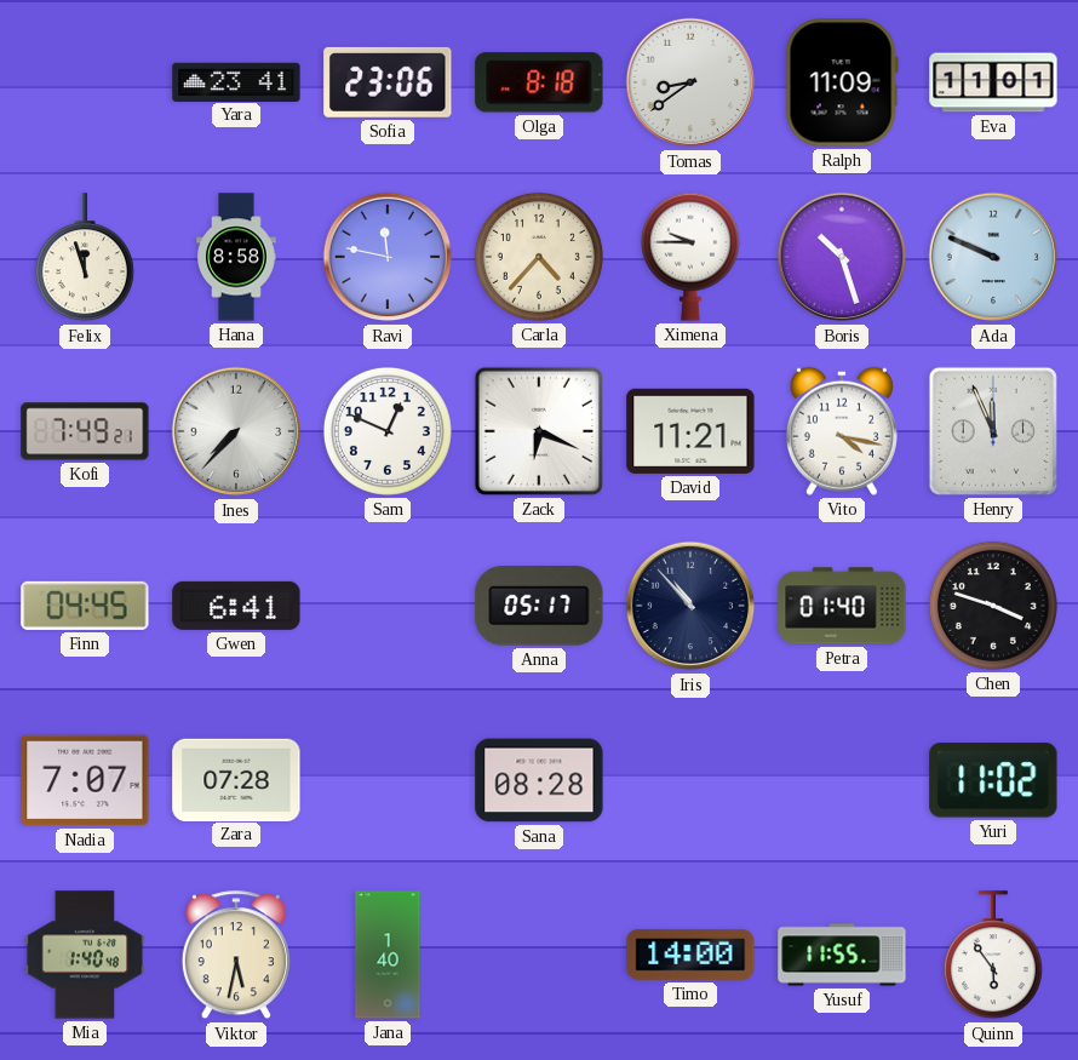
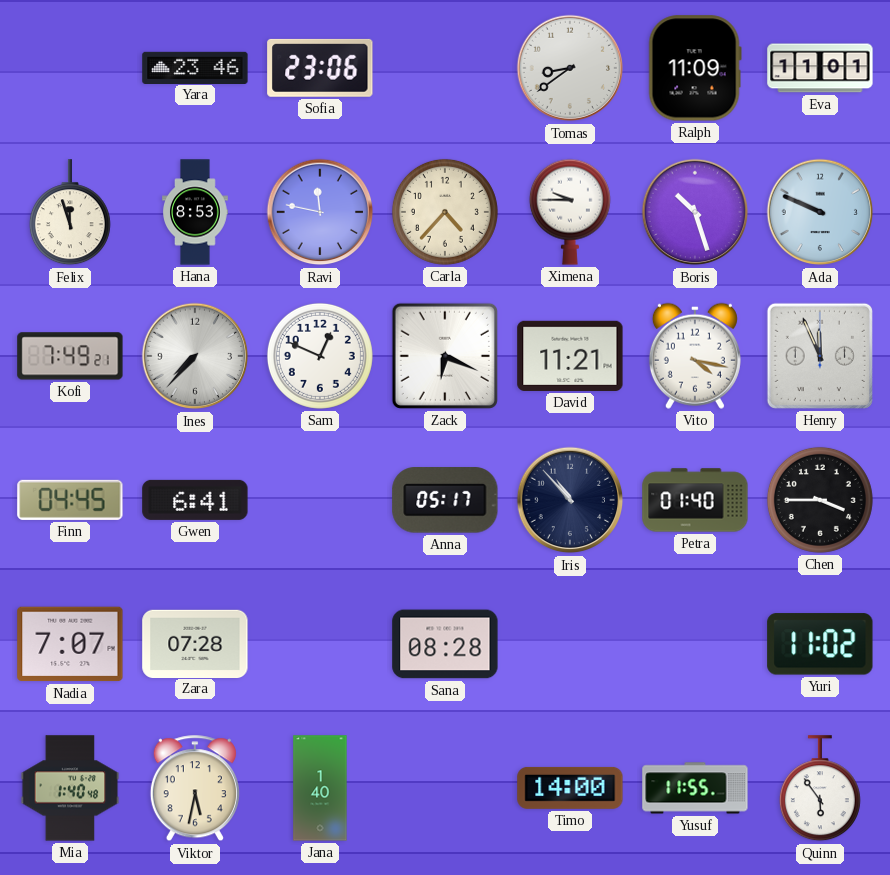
Yara: 23:41 -> 23:46
Olga: 8:18 -> none
Hana: 8:58 -> 8:53
Chen: 3:48 -> 3:45
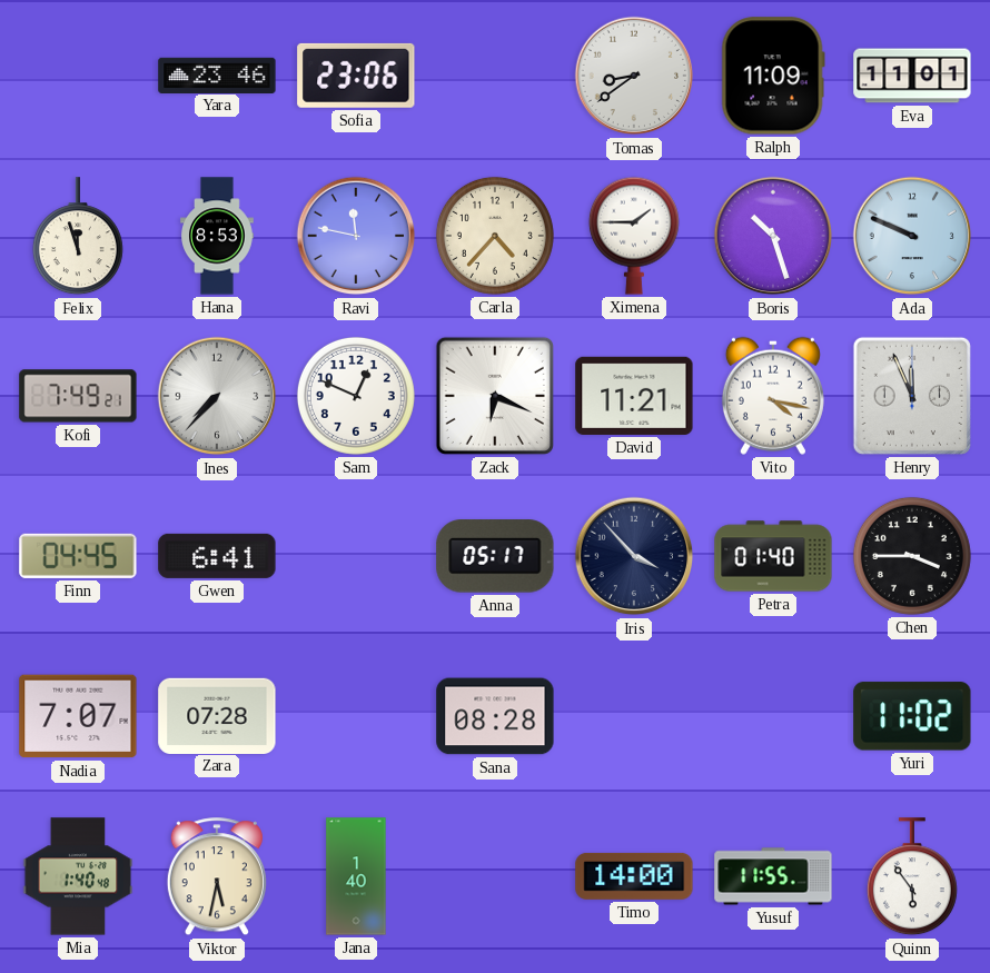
Ximena: 9:45 -> 1:45
Iris: 10:53 -> 3:53
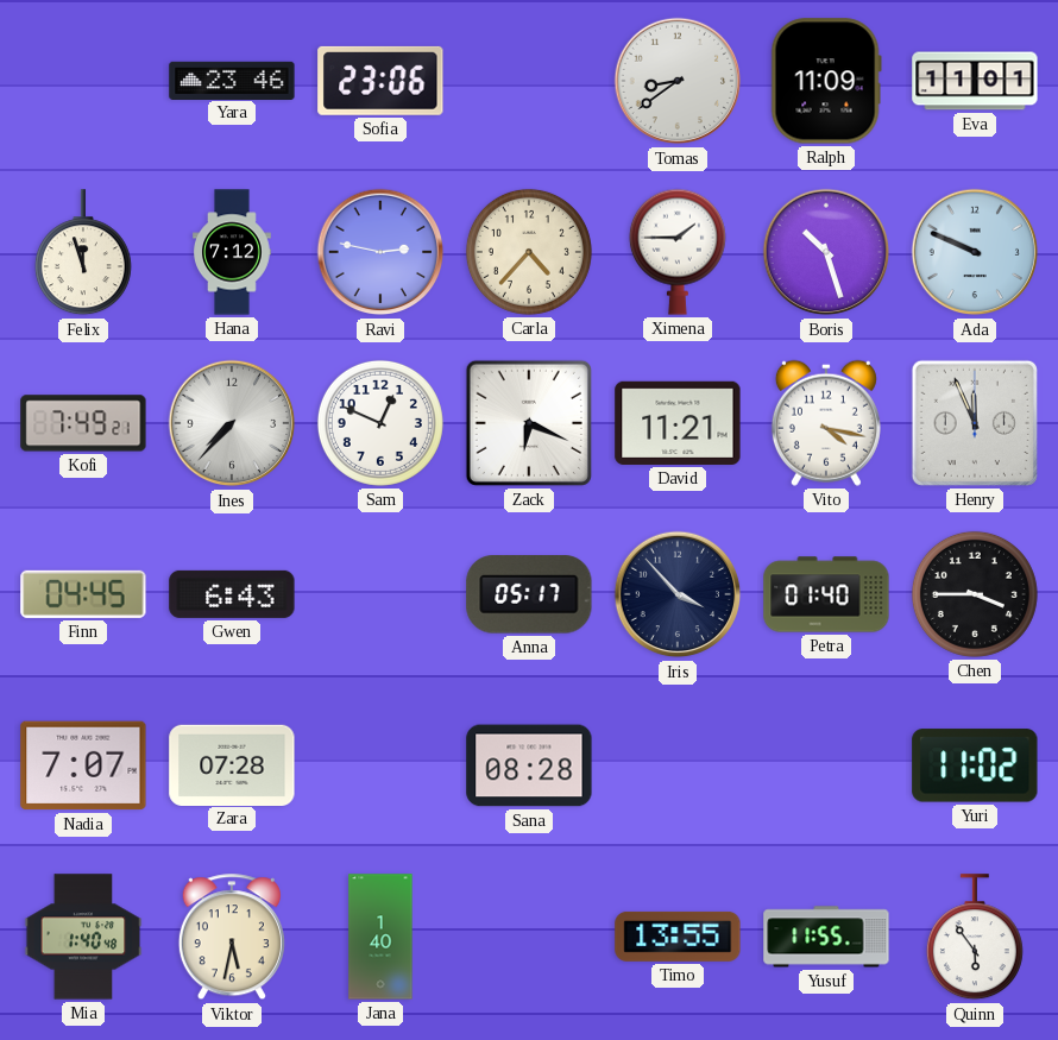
Hana: 8:53 -> 7:12
Ravi: 11:47 -> 2:47
Gwen: 6:41 -> 6:43
Timo: 14:00 -> 13:55
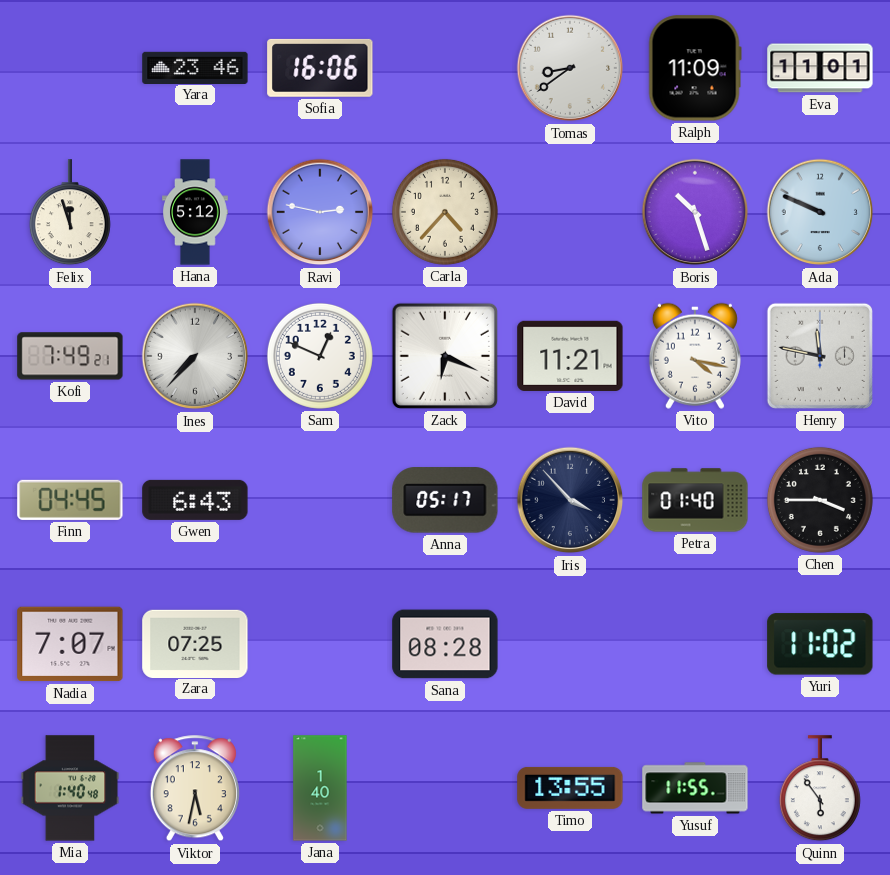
Sofia: 23:06 -> 16:06
Hana: 7:12 -> 5:12
Ximena: 1:45 -> none
Henry: 11:56 -> 11:47
Zara: 07:28 -> 07:25
